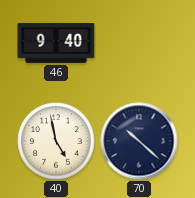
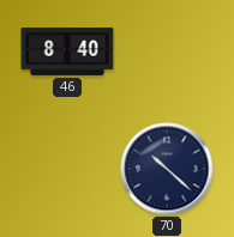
46: 9:40 -> 8:40
40: 4:58 -> none
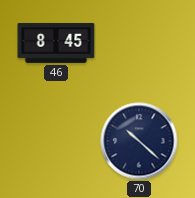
46: 8:40 -> 8:45
